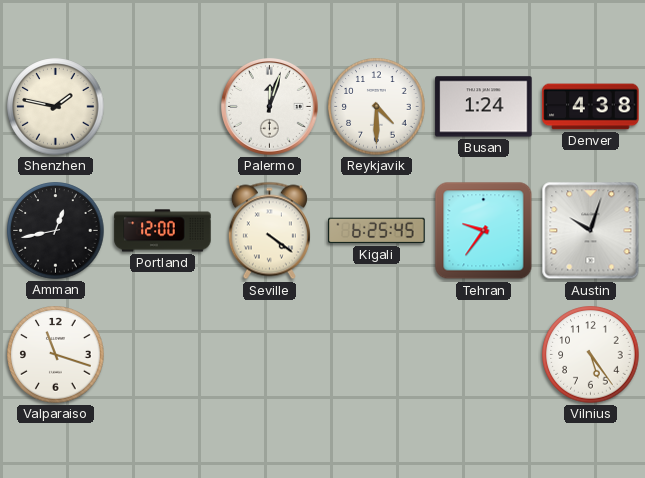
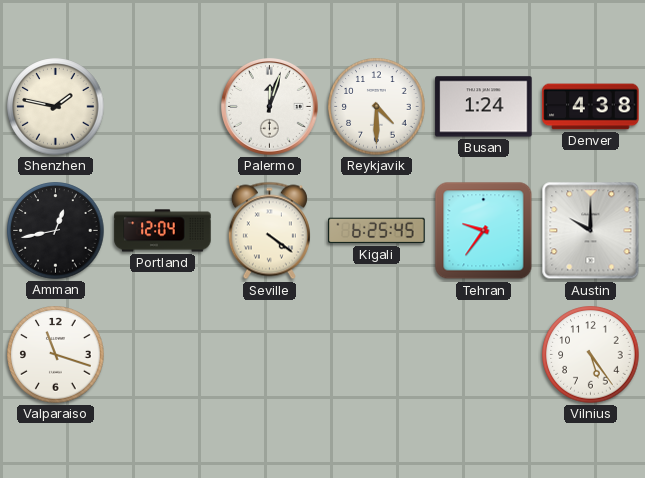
Portland: 12:00 -> 12:04
Austin: 10:03 -> 10:00
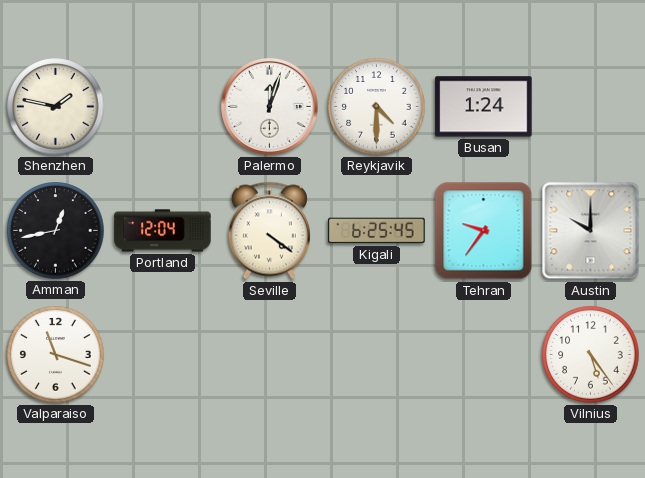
Denver: 4:38 -> none
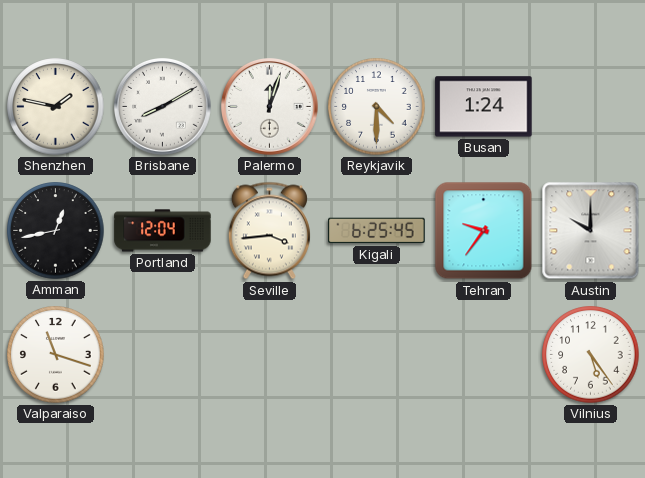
Brisbane: none -> 8:10
Seville: 4:21 -> 3:44
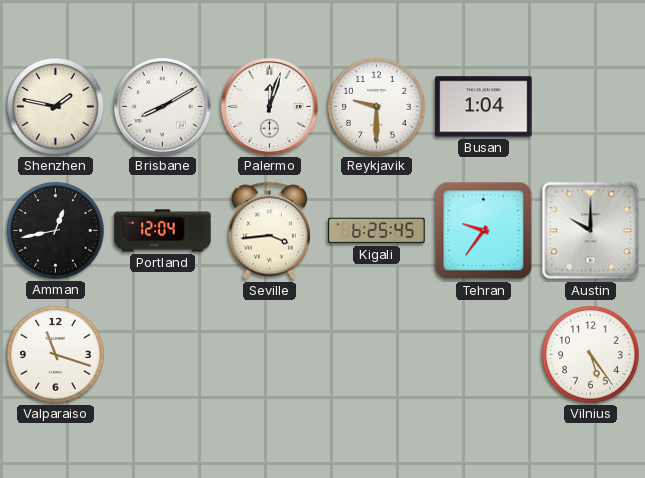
Reykjavik: 4:30 -> 9:30
Busan: 1:24 -> 1:04
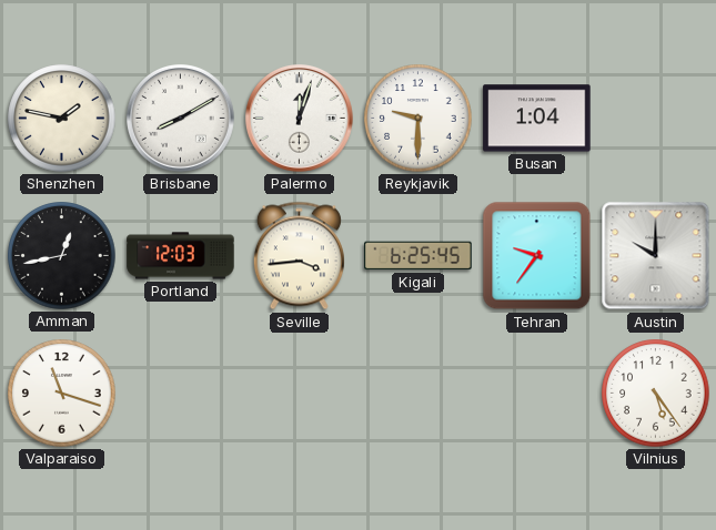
Portland: 12:04 -> 12:03
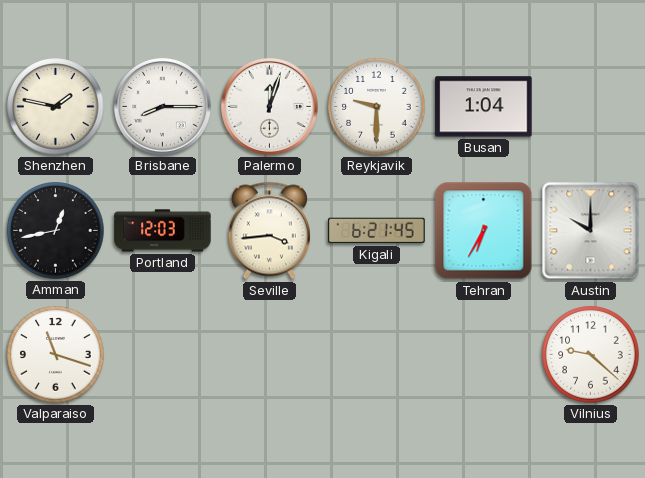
Brisbane: 8:10 -> 8:15
Kigali: 6:25 -> 6:21
Tehran: 9:36 -> 6:35
Vilnius: 5:24 -> 9:22
